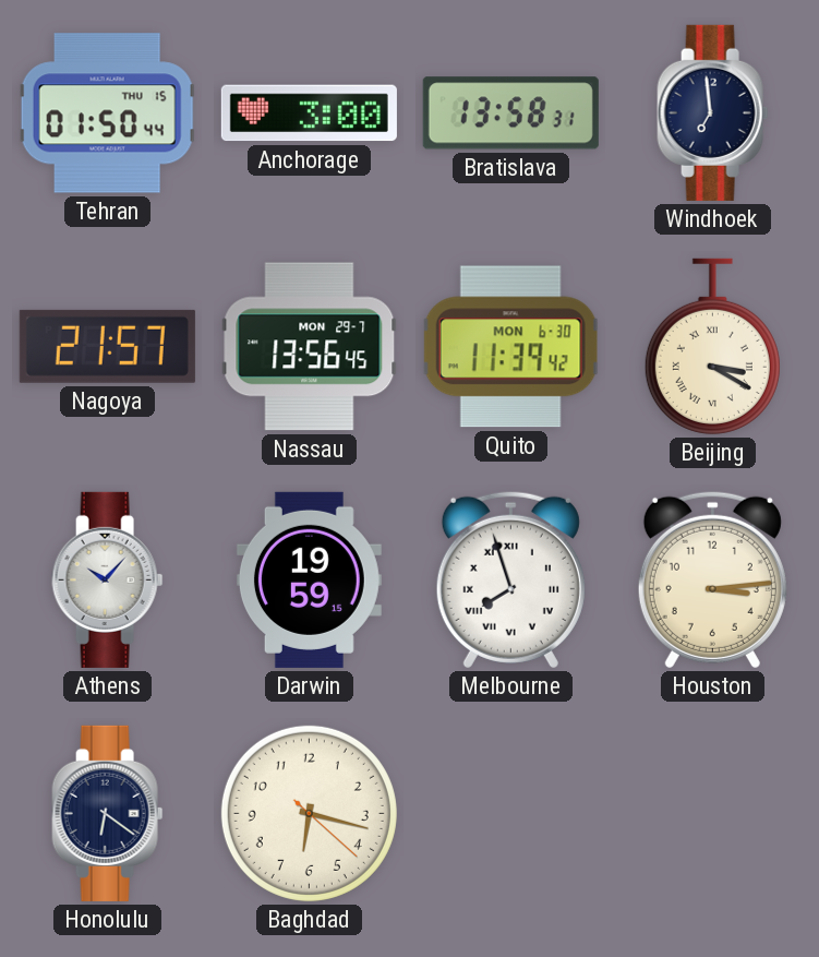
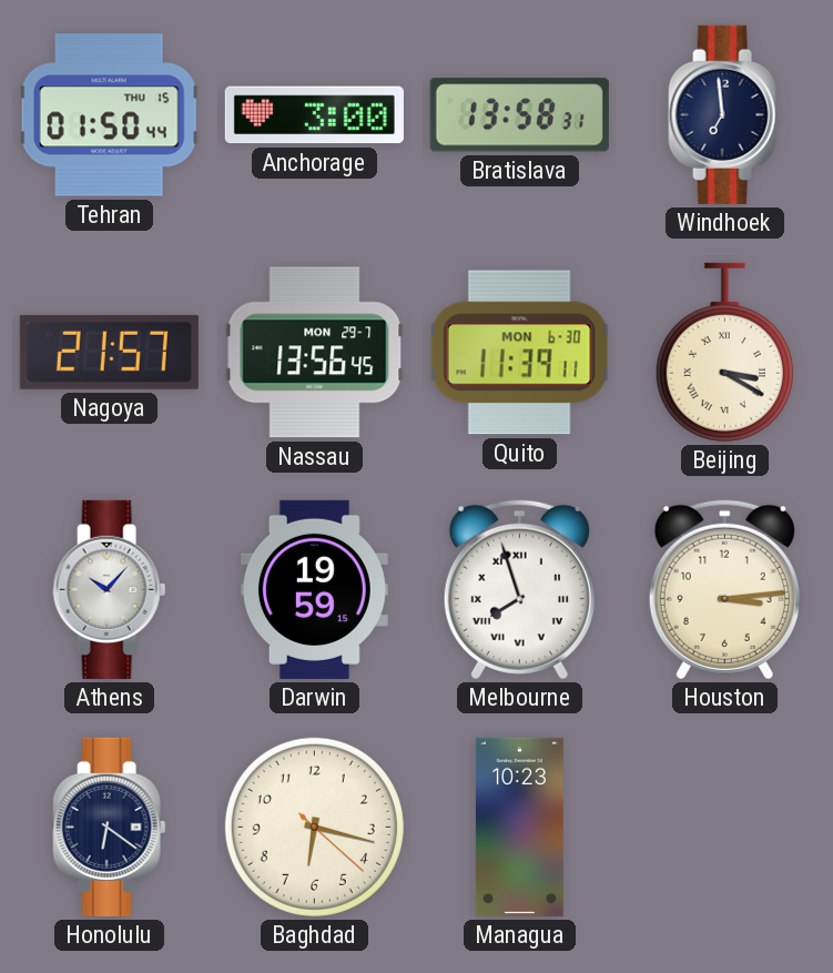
Quito: 11:39:42 -> 11:39:11
Managua: none -> 10:23
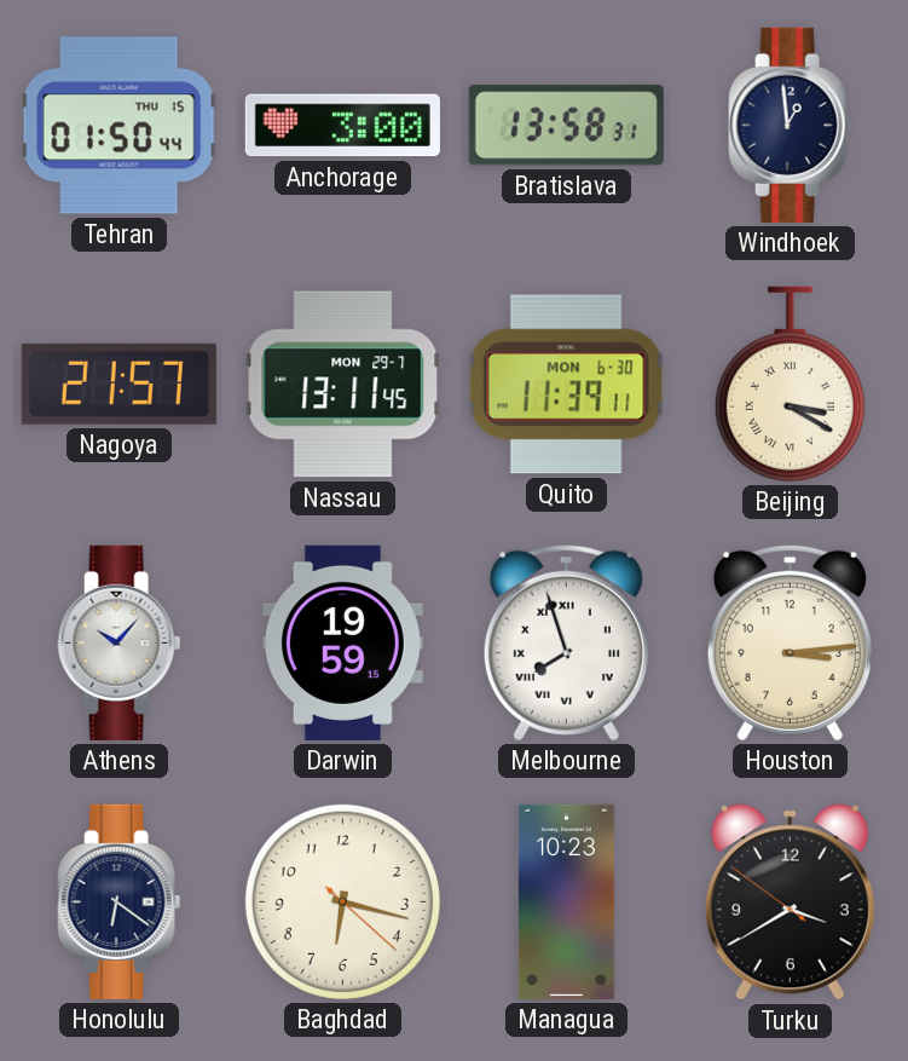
Windhoek: 6:59 -> 12:59
Nassau: 13:56 -> 13:11
Turku: none -> 3:39
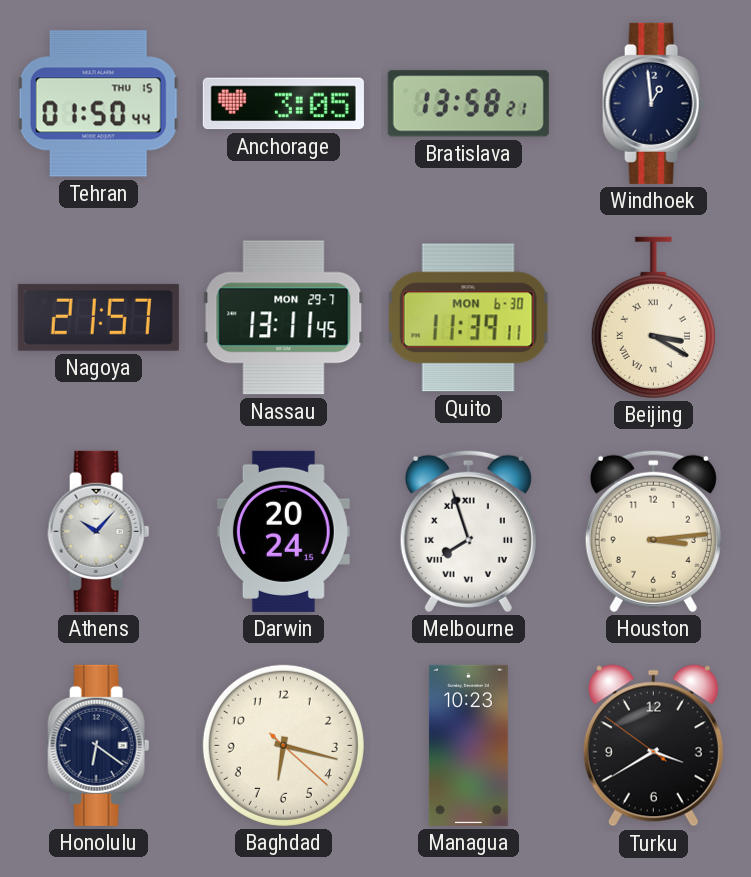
Anchorage: 3:00 -> 3:05
Bratislava: 13:58:31 -> 13:58:21
Darwin: 19:59 -> 20:24
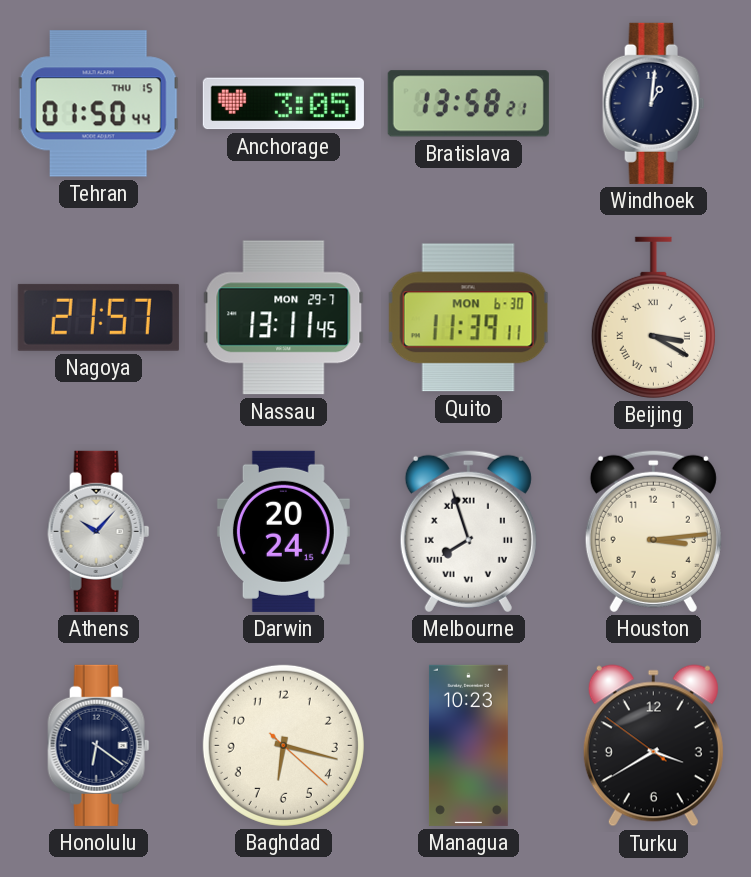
Windhoek: 12:59 -> 1:01
